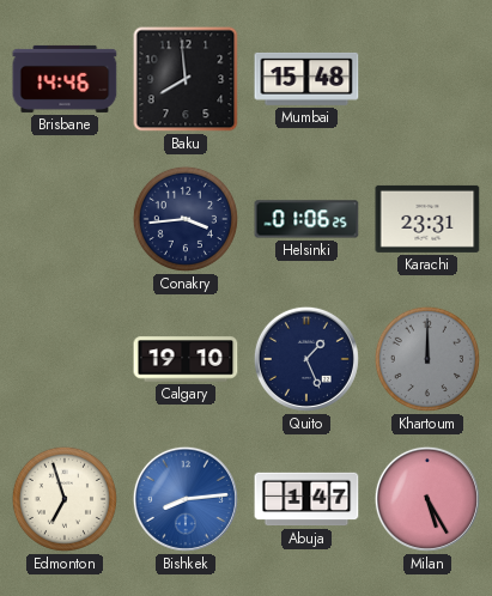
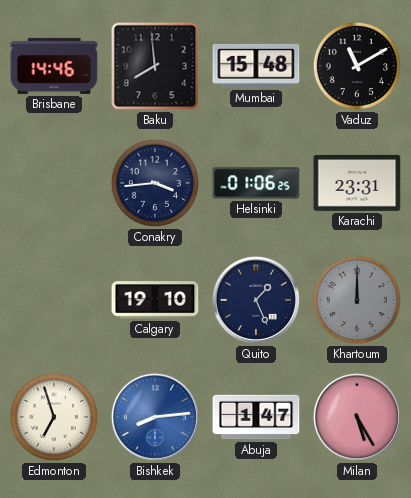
Vaduz: none -> 11:10
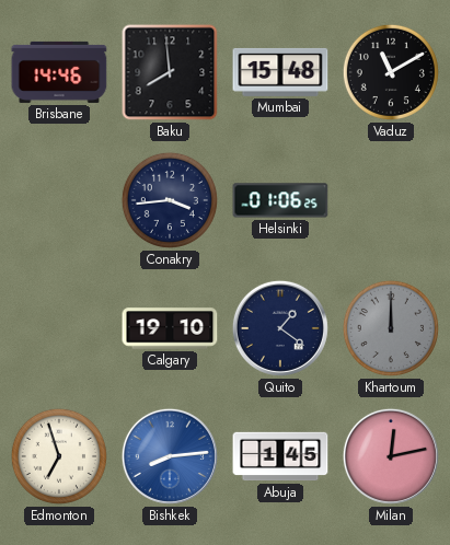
Karachi: 23:31 -> none
Quito: 1:26 -> 1:21
Abuja: 1:47 -> 1:45
Milan: 5:25 -> 12:13
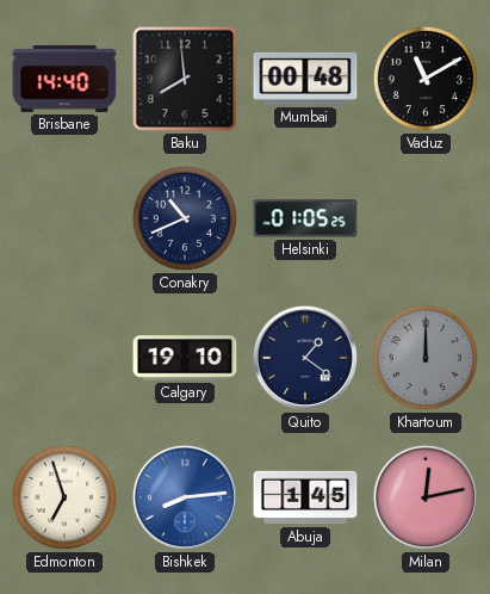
Brisbane: 14:46 -> 14:40
Mumbai: 15:48 -> 00:48
Conakry: 3:44 -> 10:41
Helsinki: 01:06 -> 01:05
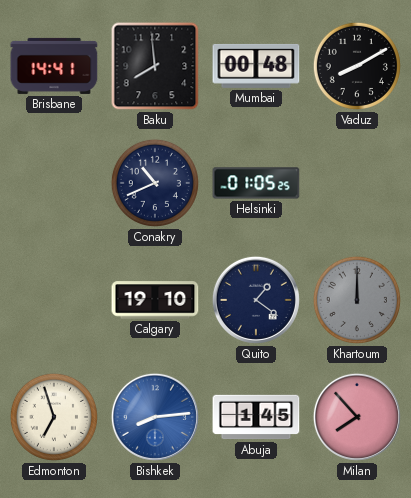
Brisbane: 14:40 -> 14:41
Vaduz: 11:10 -> 8:10
Milan: 12:13 -> 7:53
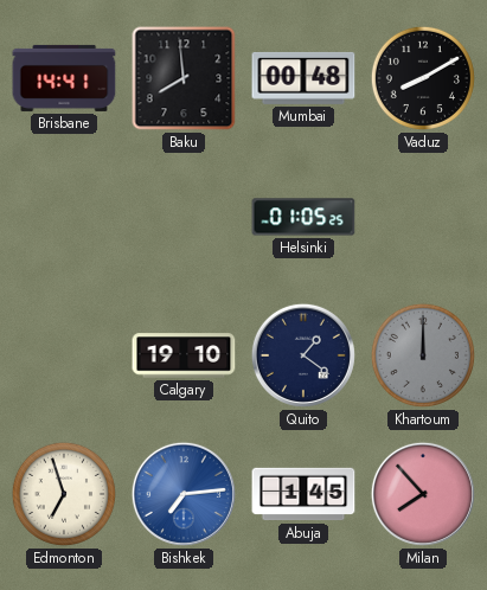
Conakry: 10:41 -> none
Bishkek: 8:14 -> 7:14
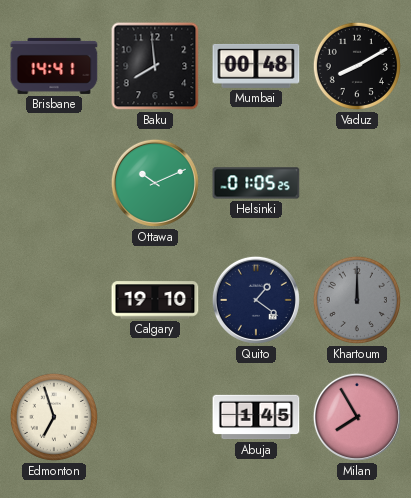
Ottawa: none -> 10:11
Bishkek: 7:14 -> none
Milan: 7:53 -> 7:55
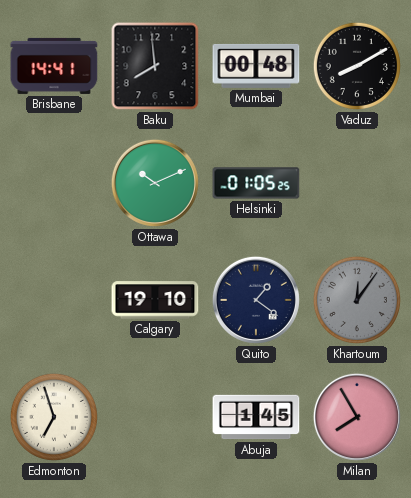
Khartoum: 12:00 -> 12:06
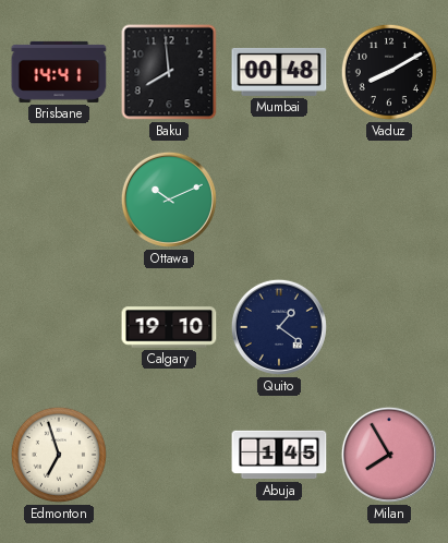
Helsinki: 01:05 -> none
Khartoum: 12:06 -> none
